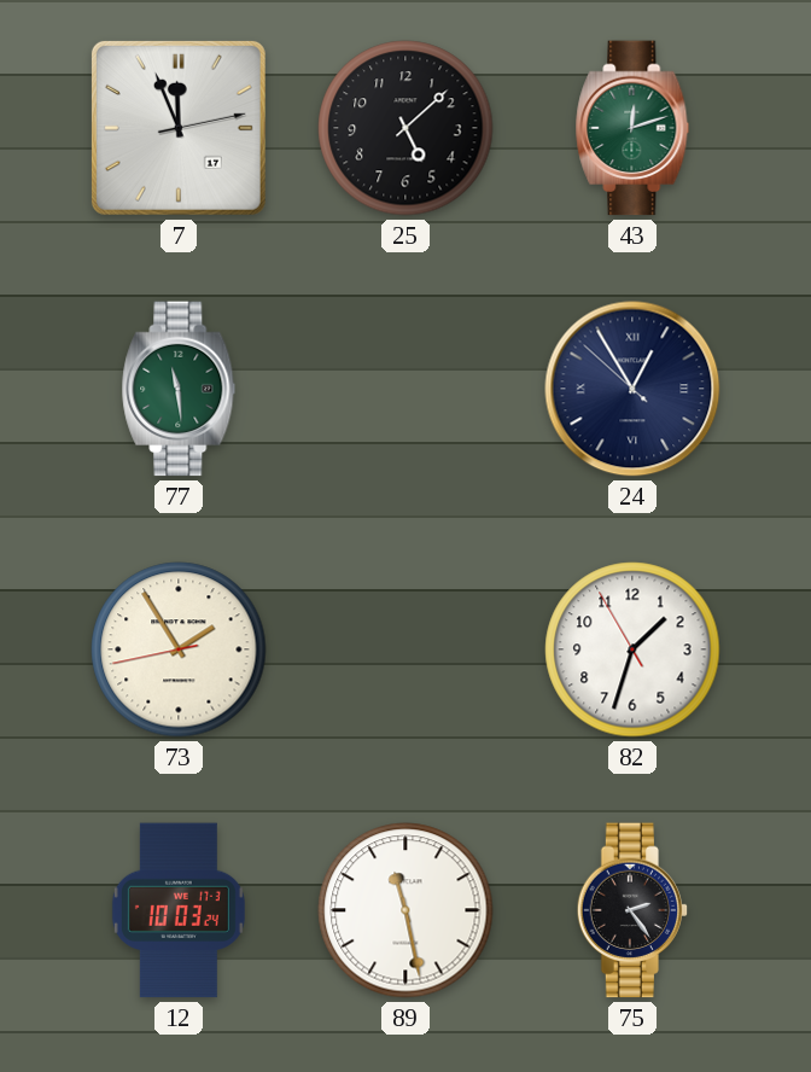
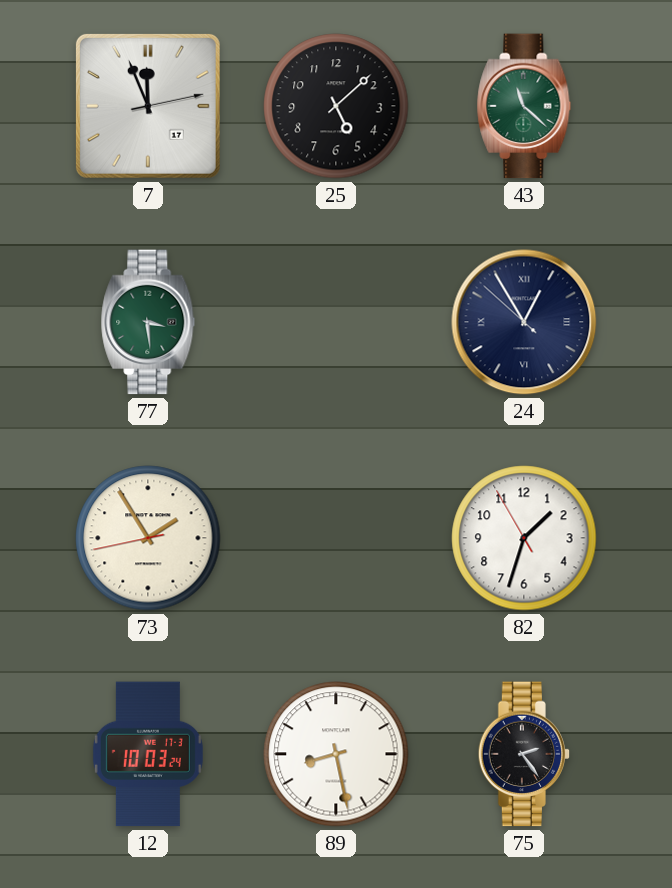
43: 12:12 -> 11:22
77: 11:29 -> 3:29
89: 11:28 -> 8:28
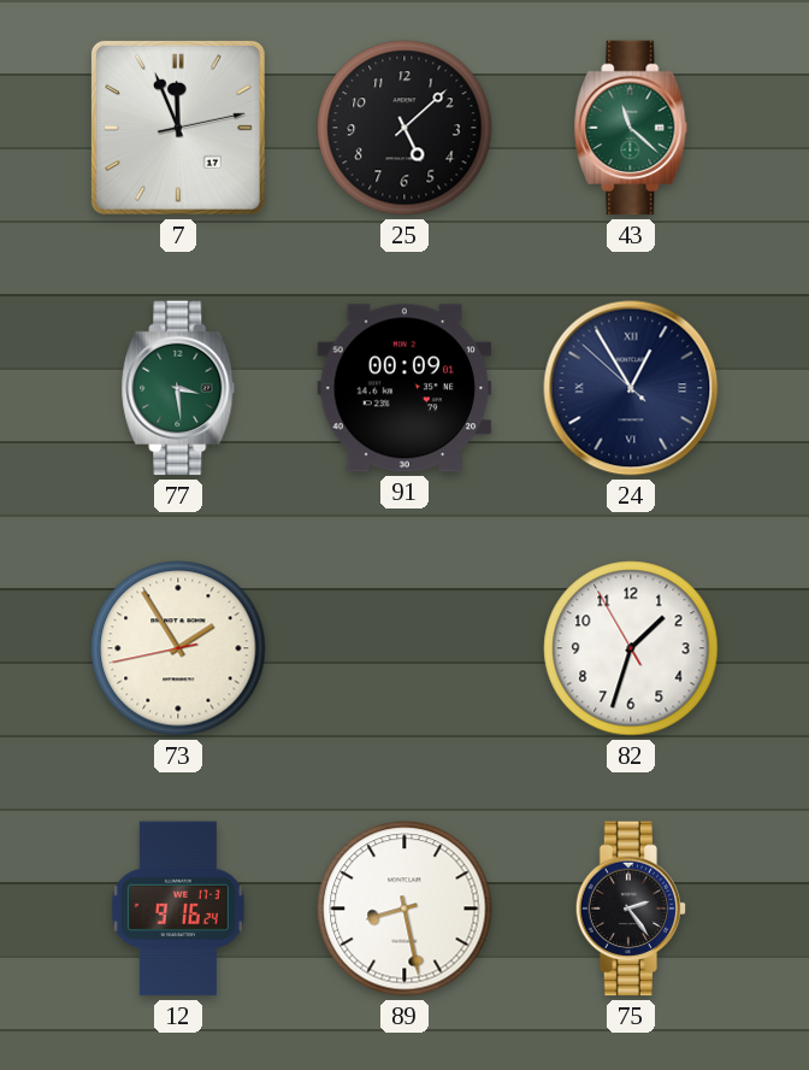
91: none -> 00:09
12: 10:03 -> 9:16
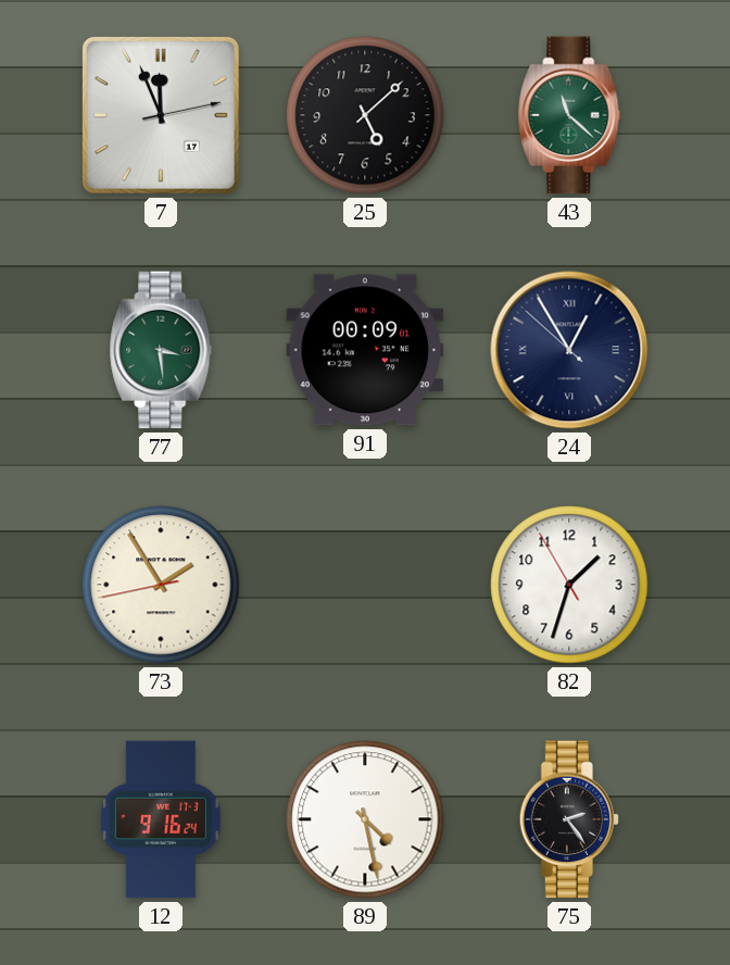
89: 8:28 -> 4:28
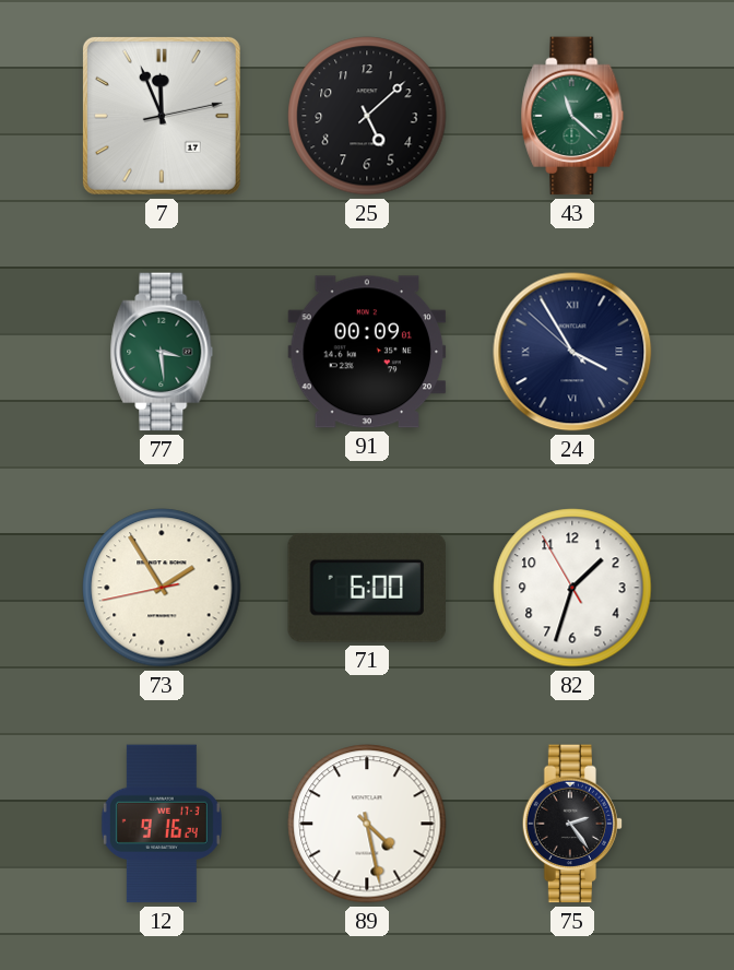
24: 12:54 -> 3:54
71: none -> 6:00
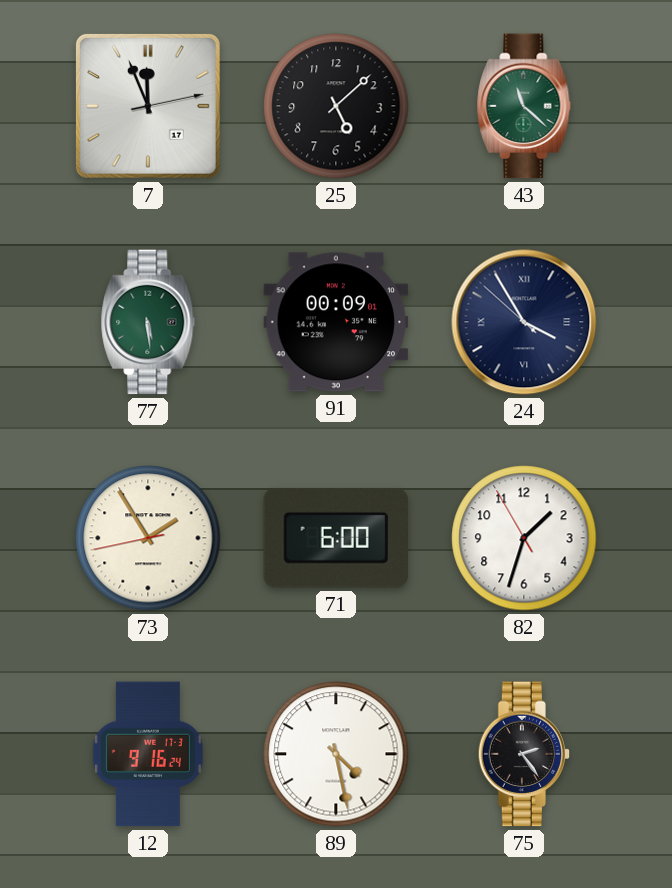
77: 3:29 -> 5:29
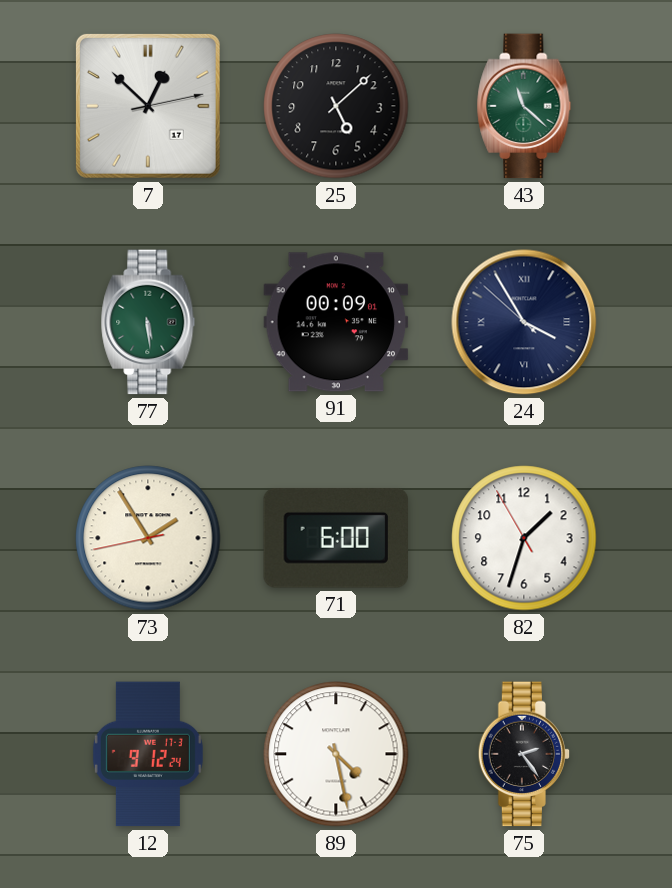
7: 11:56 -> 12:52
12: 9:16 -> 9:12
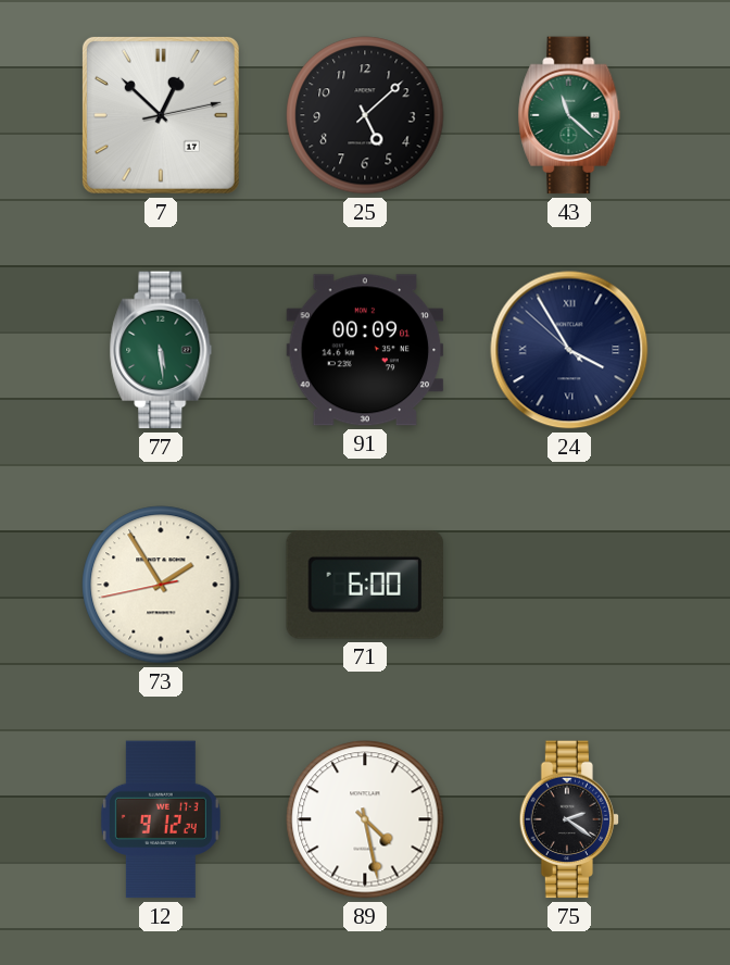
82: 1:32 -> none
75: 2:24 -> 2:21
